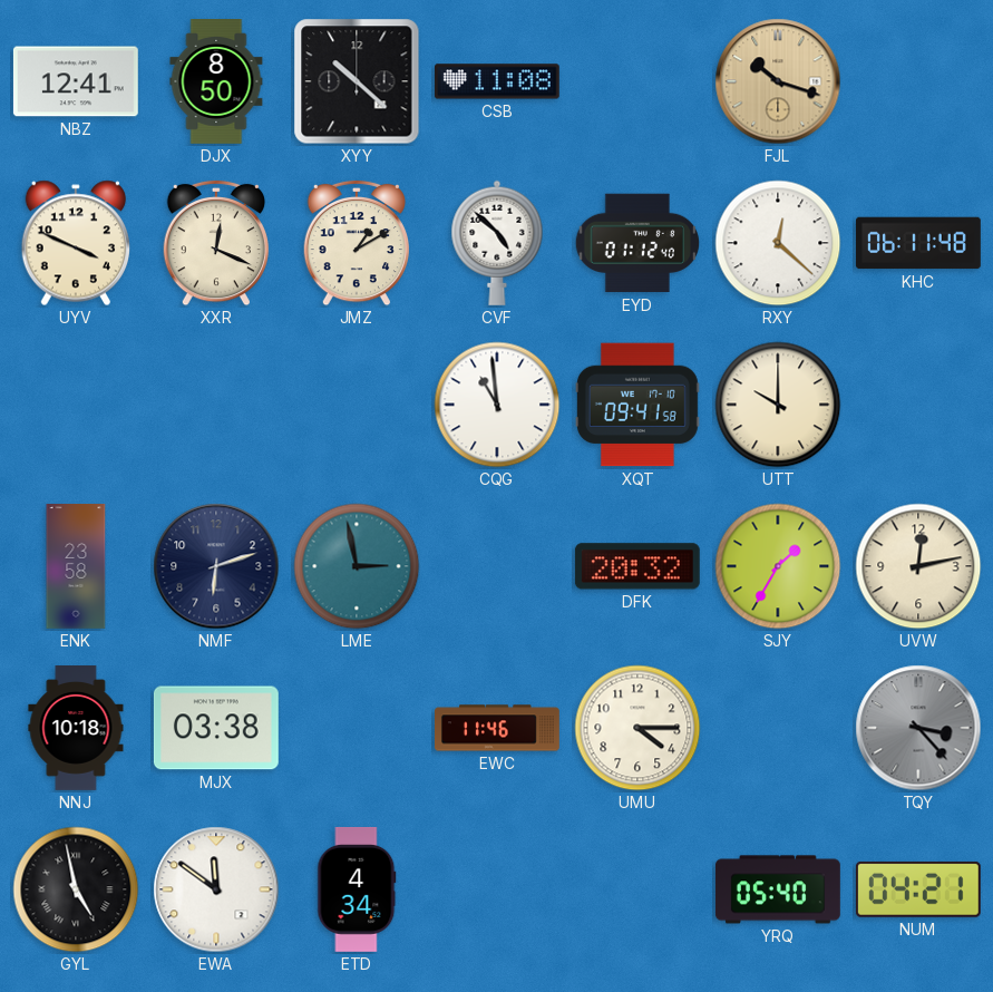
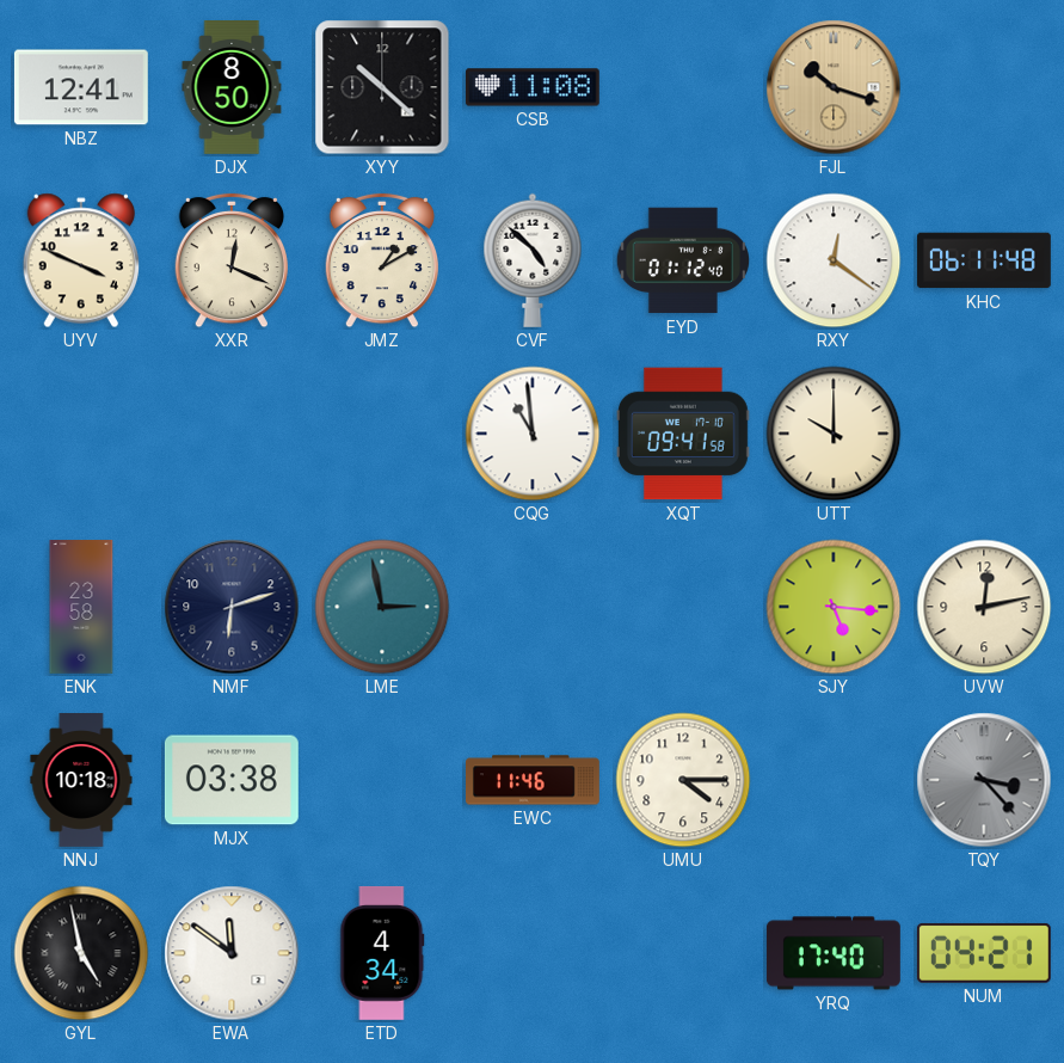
RXY: 12:22 -> 12:21
DFK: 20:32 -> none
SJY: 1:35 -> 5:16
YRQ: 05:40 -> 17:40
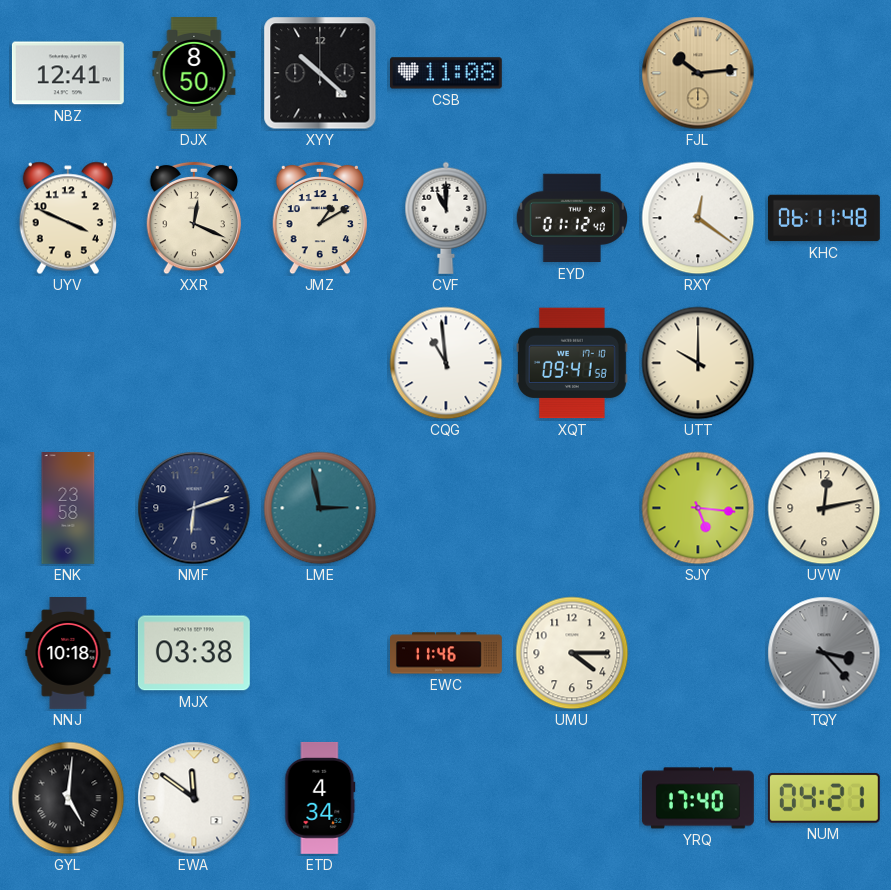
FJL: 10:18 -> 10:14
CVF: 4:52 -> 11:00
GYL: 4:58 -> 5:01
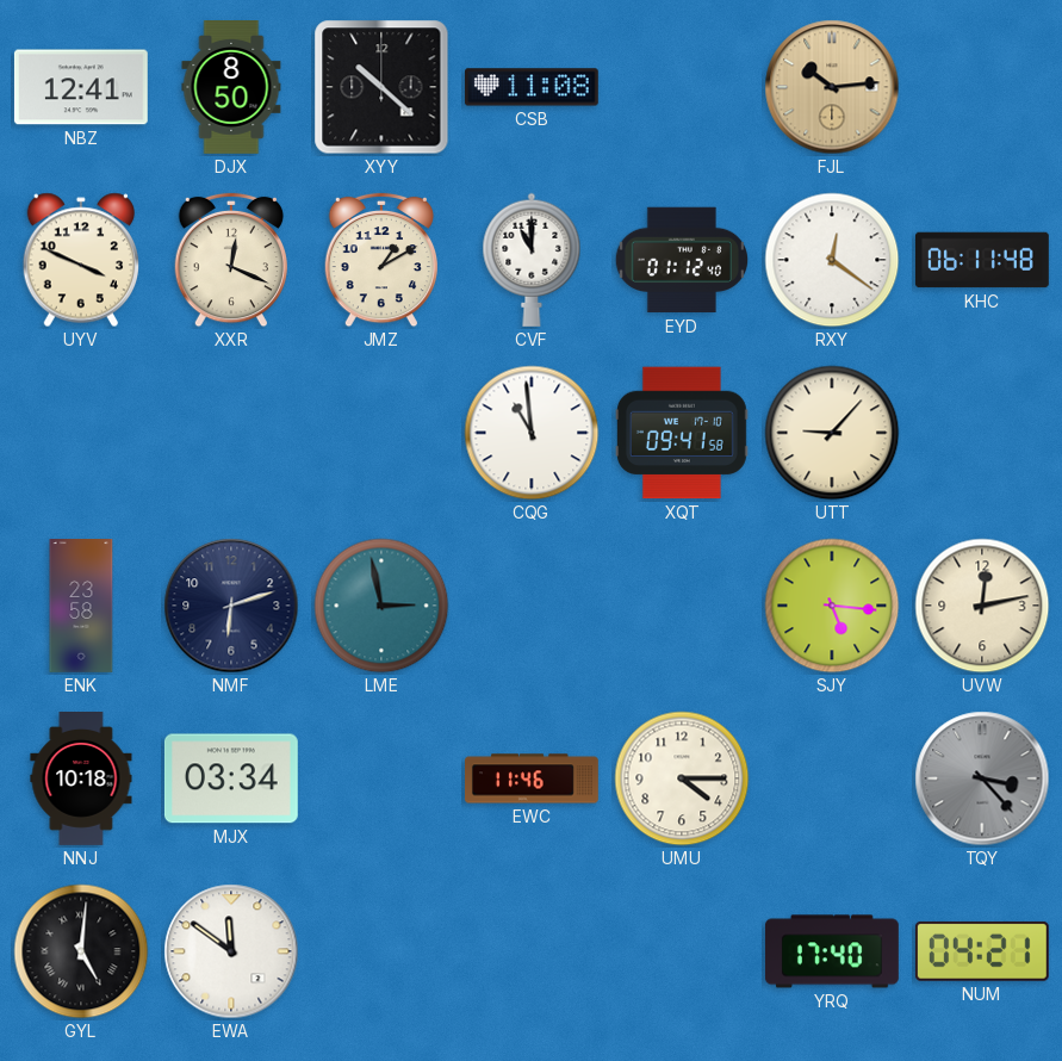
UTT: 10:00 -> 9:07
MJX: 03:38 -> 03:34
ETD: 4:34 -> none
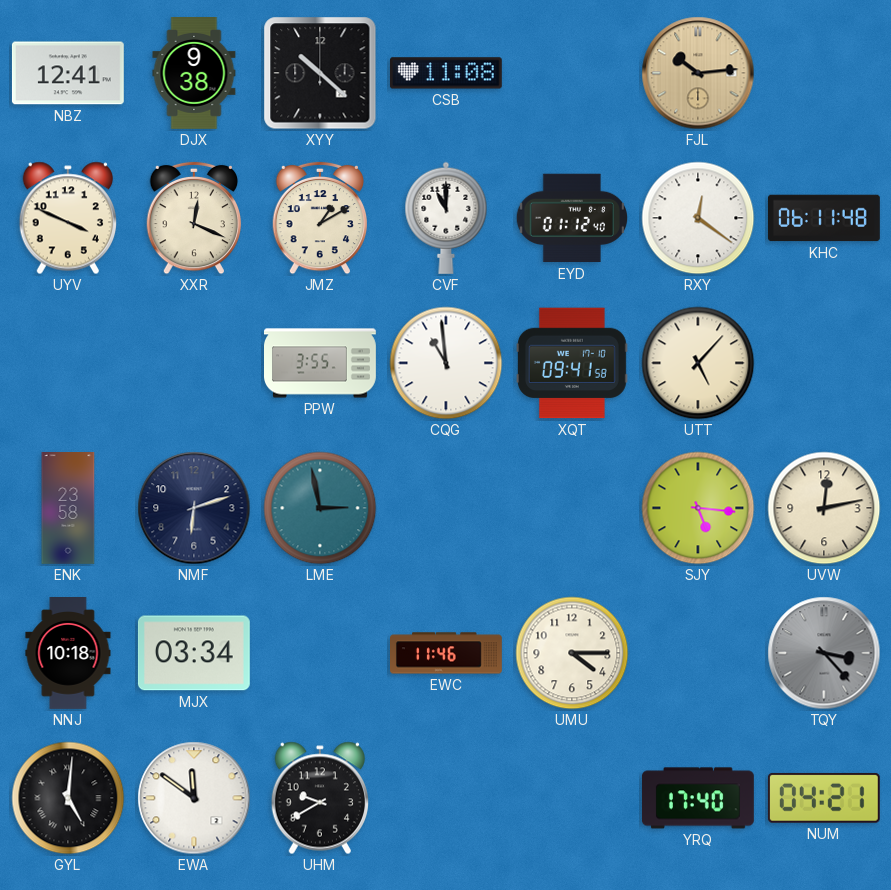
DJX: 8:50 -> 9:38
PPW: none -> 3:55
UTT: 9:07 -> 5:07
UHM: none -> 9:40
